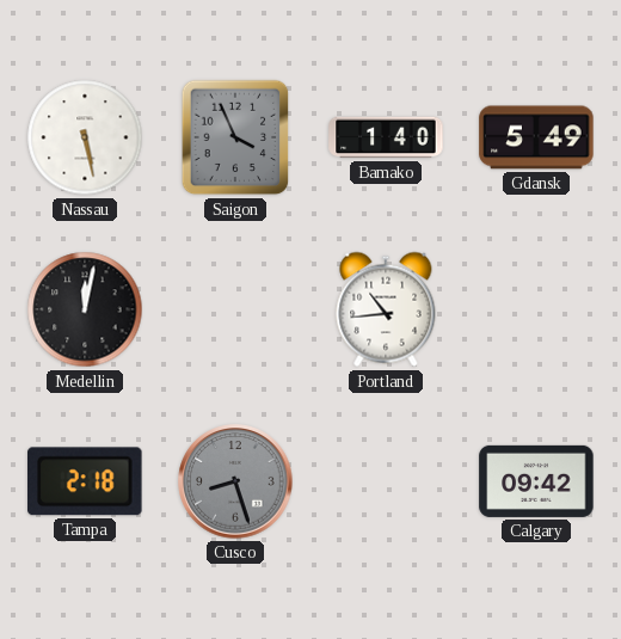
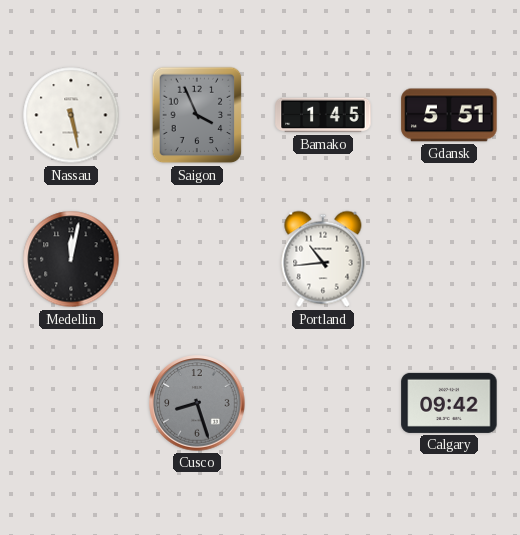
Bamako: 1:40 -> 1:45
Gdansk: 5:49 -> 5:51
Tampa: 2:18 -> none
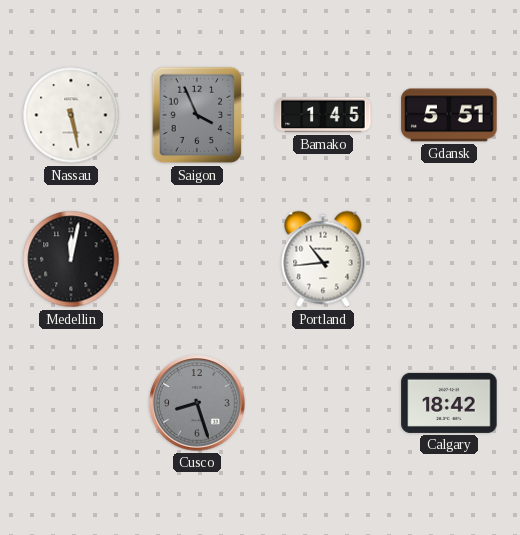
Calgary: 09:42 -> 18:42
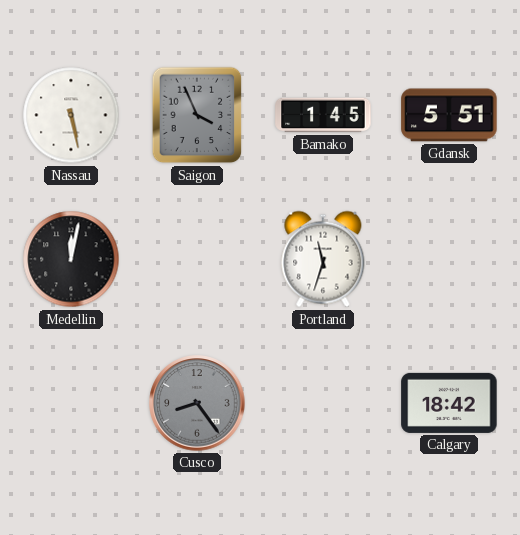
Portland: 10:44 -> 11:33
Cusco: 8:27 -> 8:24
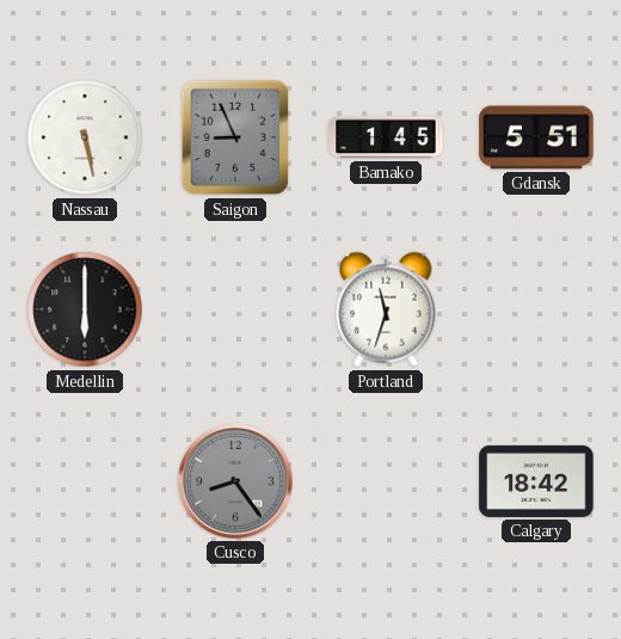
Saigon: 3:56 -> 8:56
Medellin: 12:02 -> 6:00
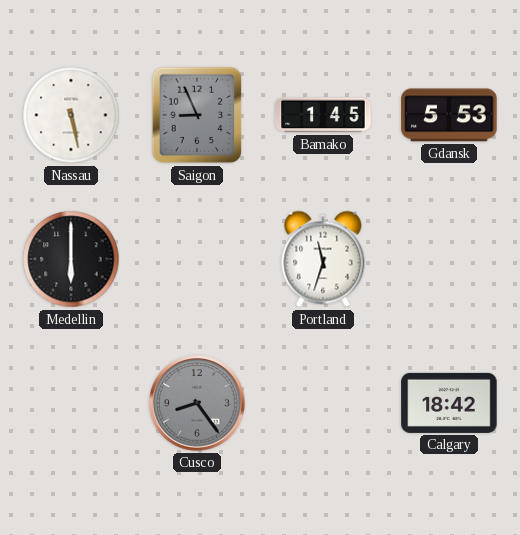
Gdansk: 5:51 -> 5:53
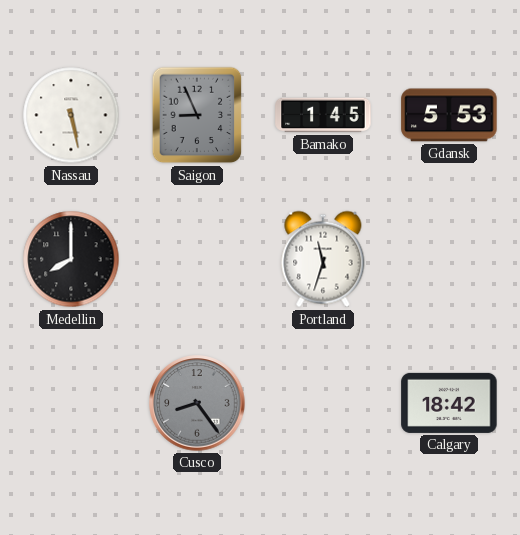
Medellin: 6:00 -> 8:00
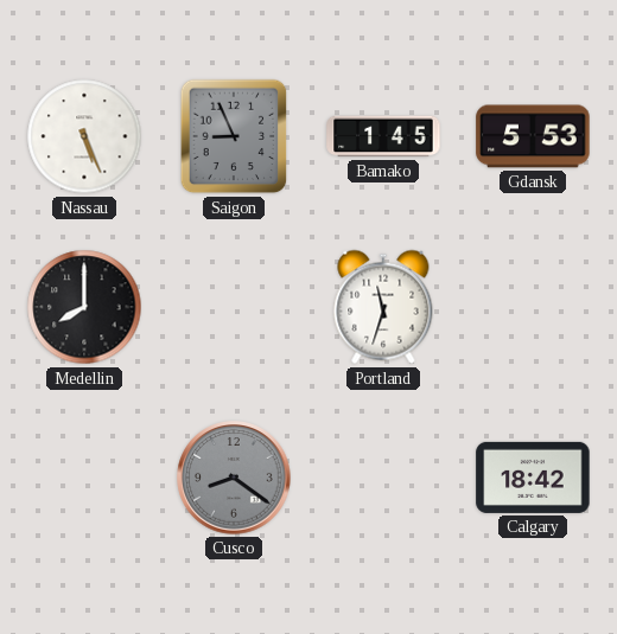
Nassau: 5:28 -> 5:26
Cusco: 8:24 -> 8:21
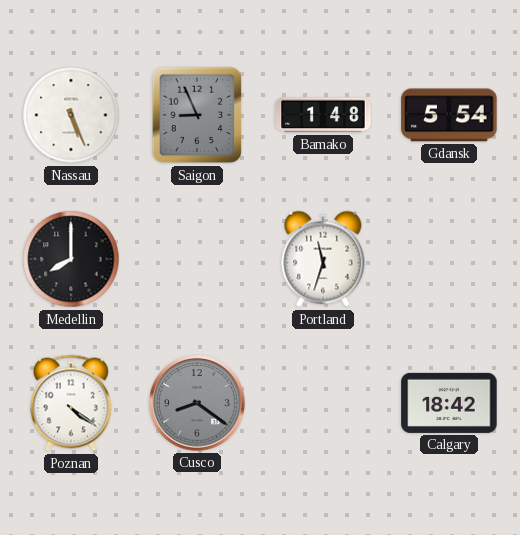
Bamako: 1:45 -> 1:48
Gdansk: 5:53 -> 5:54
Poznan: none -> 4:21
